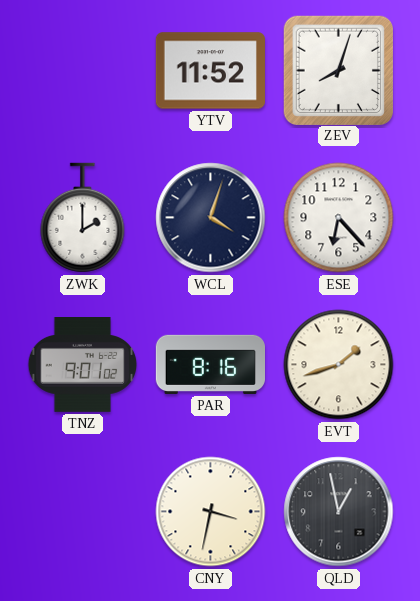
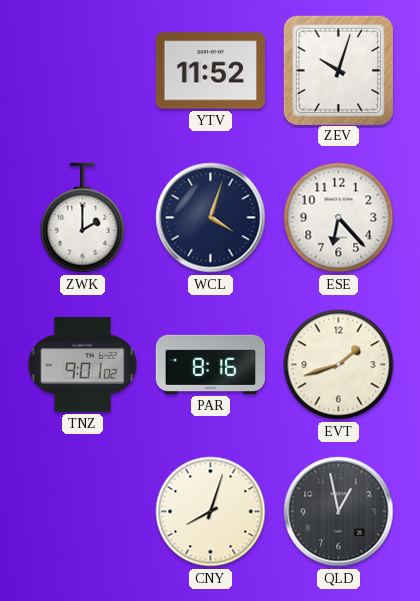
ZEV: 8:03 -> 10:03
CNY: 3:32 -> 8:03
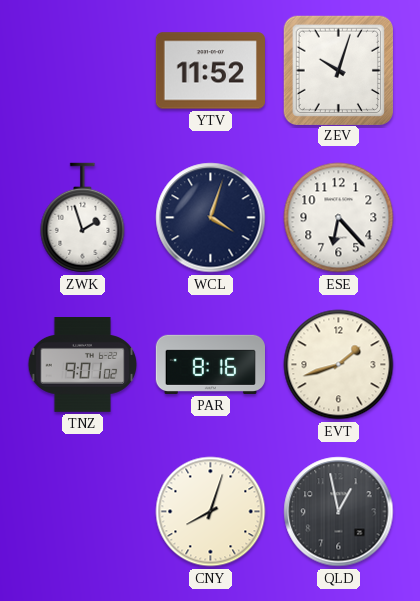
ZWK: 2:00 -> 1:57
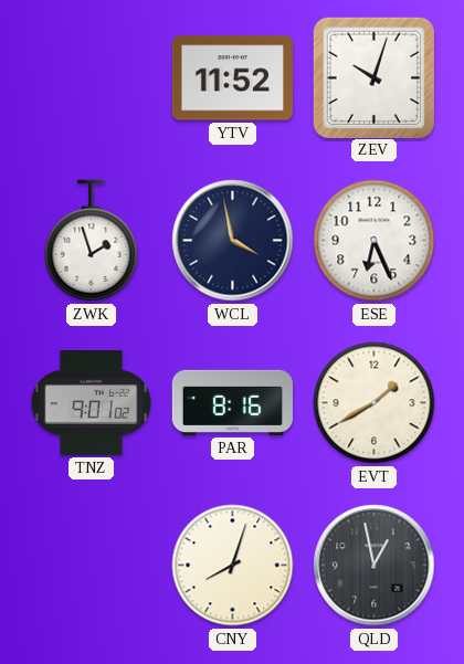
WCL: 4:03 -> 3:58
ESE: 6:23 -> 6:26
EVT: 1:42 -> 1:40
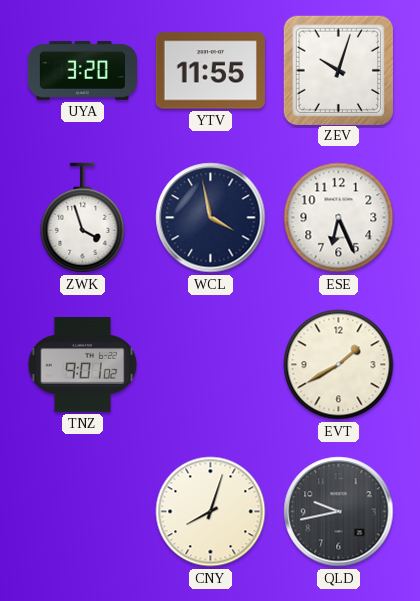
UYA: none -> 3:20
YTV: 11:52 -> 11:55
ZWK: 1:57 -> 3:57
PAR: 8:16 -> none
QLD: 12:58 -> 9:43
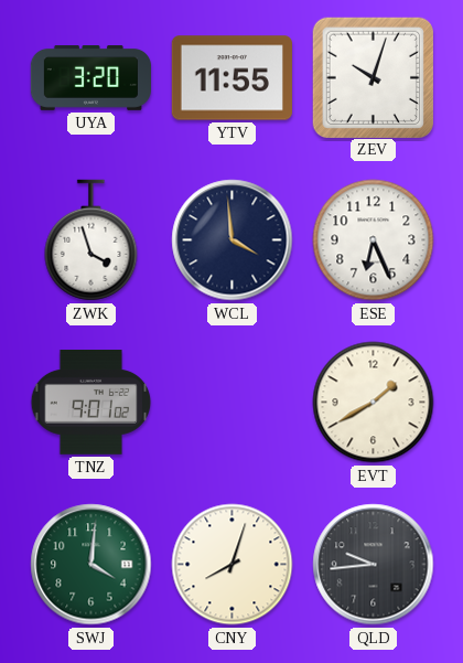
WCL: 3:58 -> 3:59
SWJ: none -> 4:01
QLD: 9:43 -> 9:44
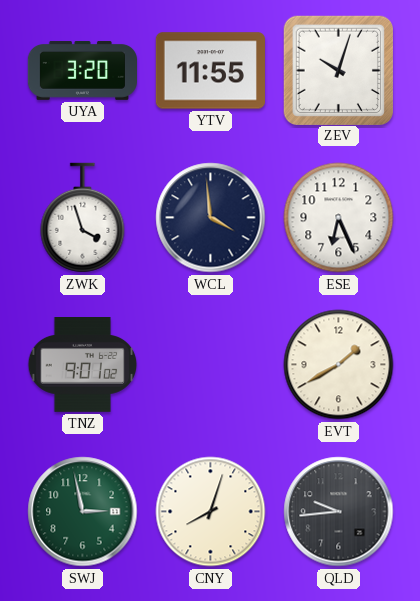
SWJ: 4:01 -> 2:58
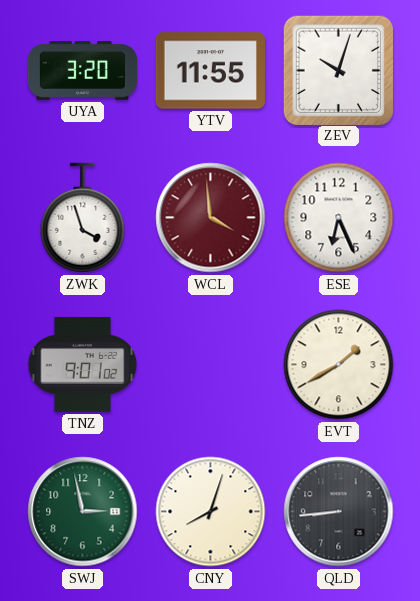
WCL dial: navy -> burgundy
QLD: 9:44 -> 8:44
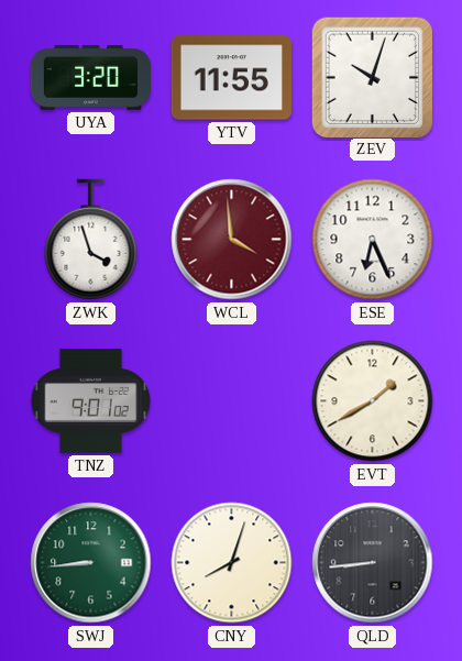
SWJ: 2:58 -> 8:44
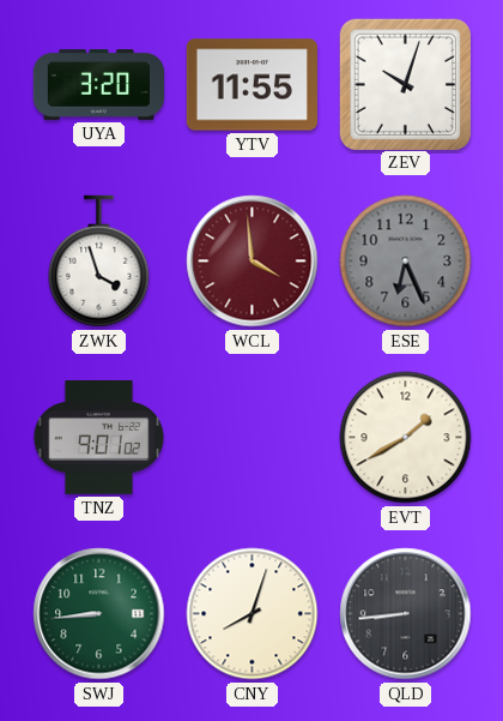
ESE dial: white -> grey
